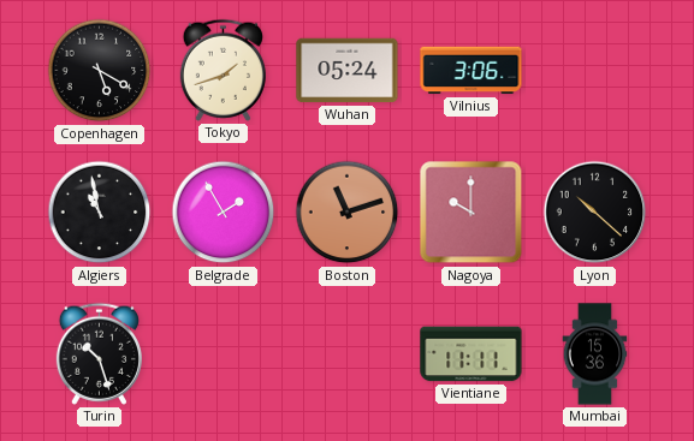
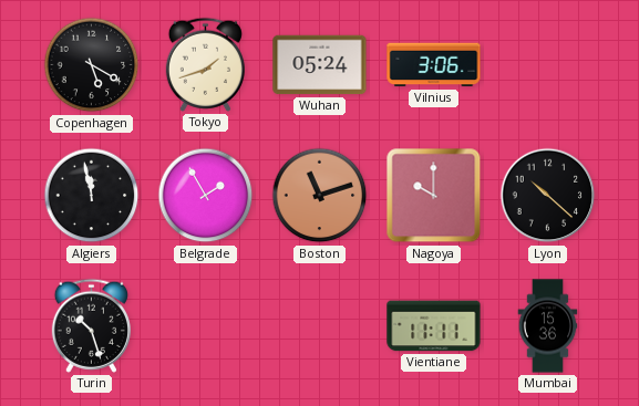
Algiers: 10:58 -> 11:58
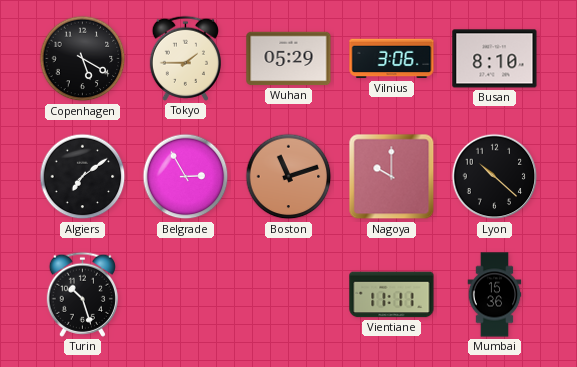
Tokyo: 1:42 -> 1:45
Wuhan: 05:24 -> 05:29
Busan: none -> 8:10
Algiers: 11:58 -> 7:09
Belgrade: 1:55 -> 2:55
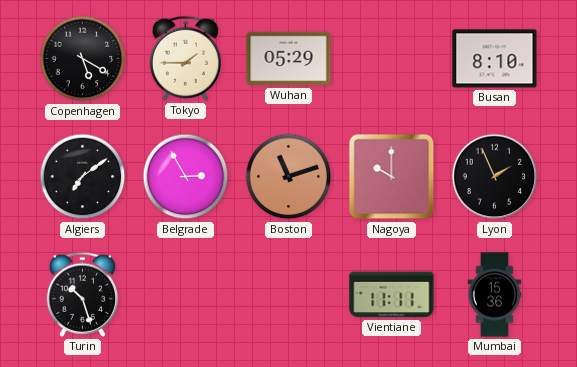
Vilnius: 3:06 -> none
Lyon: 10:22 -> 1:56
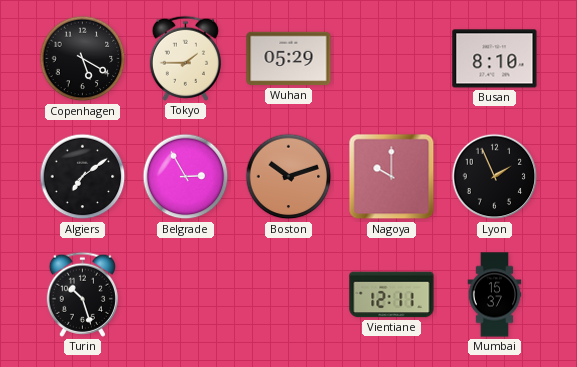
Boston: 11:12 -> 10:12
Vientiane: 11:11 -> 12:11
Mumbai: 15:36 -> 15:37
